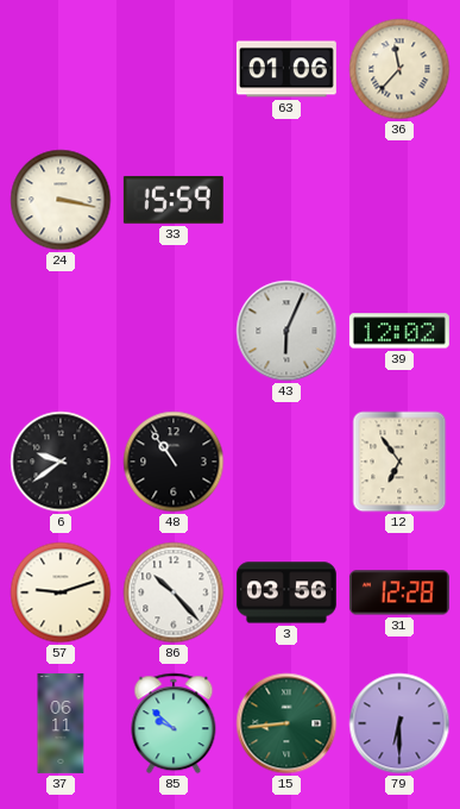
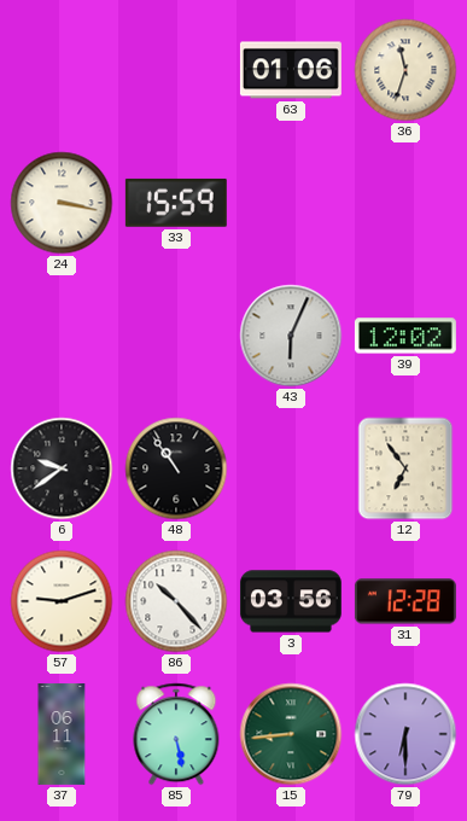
36: 11:37 -> 11:33
85: 9:52 -> 5:28
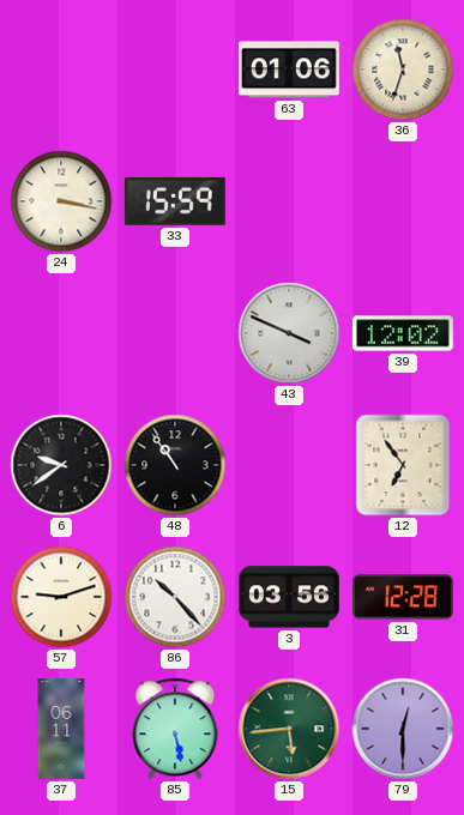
43: 6:04 -> 3:49
15: 8:44 -> 5:44
79: 6:30 -> 12:30
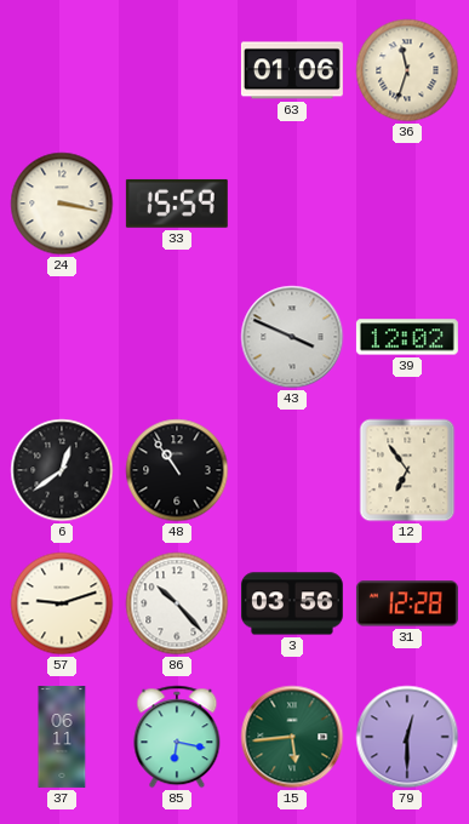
6: 9:39 -> 12:39
85: 5:28 -> 6:17
